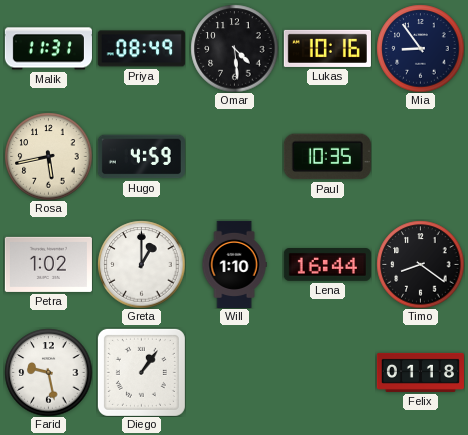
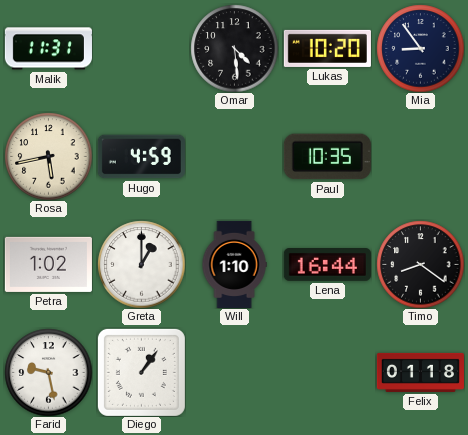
Priya: 08:49 -> none
Lukas: 10:16 -> 10:20
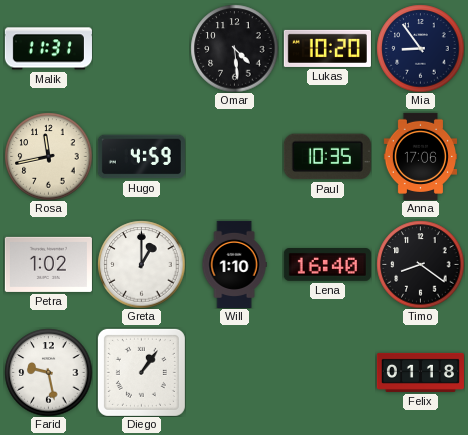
Rosa: 5:43 -> 11:43
Anna: none -> 17:06
Lena: 16:44 -> 16:40
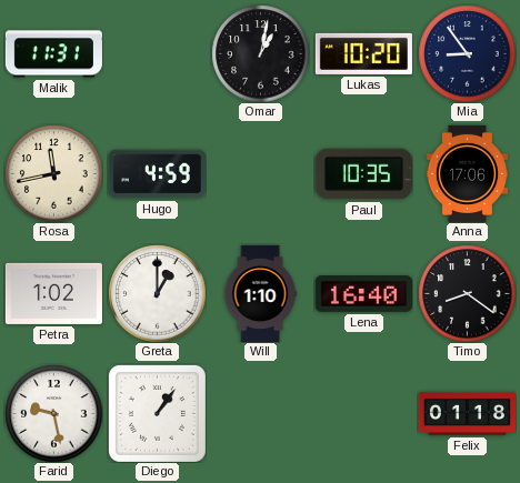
Omar: 4:29 -> 1:02
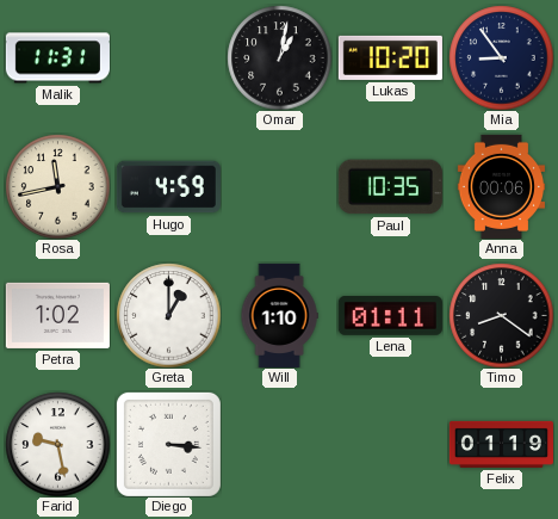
Anna: 17:06 -> 00:06
Lena: 16:40 -> 01:11
Diego: 1:06 -> 3:16
Felix: 01:18 -> 01:19
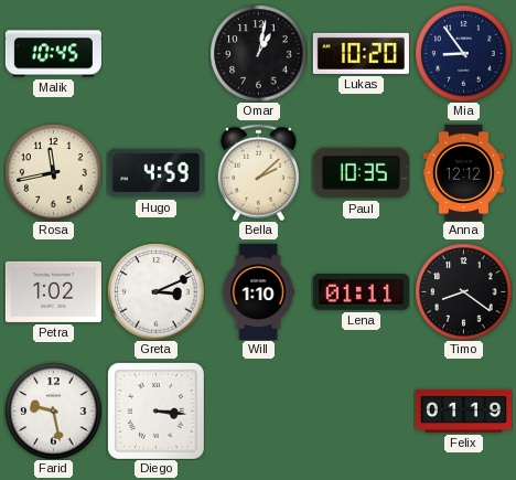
Malik: 11:31 -> 10:45
Bella: none -> 2:08
Anna: 00:06 -> 12:12
Greta: 1:00 -> 3:11
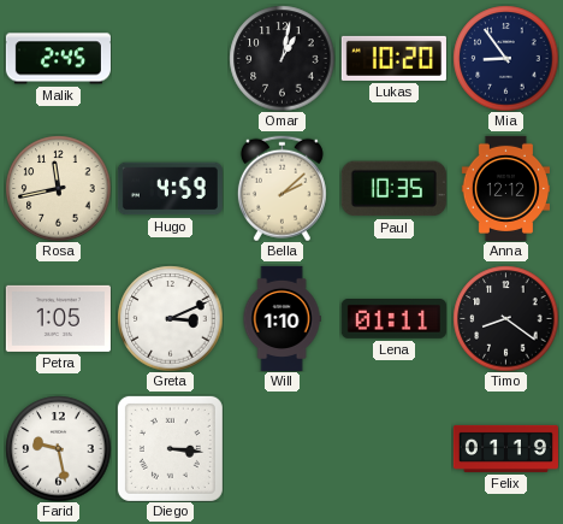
Malik: 10:45 -> 2:45
Petra: 1:02 -> 1:05
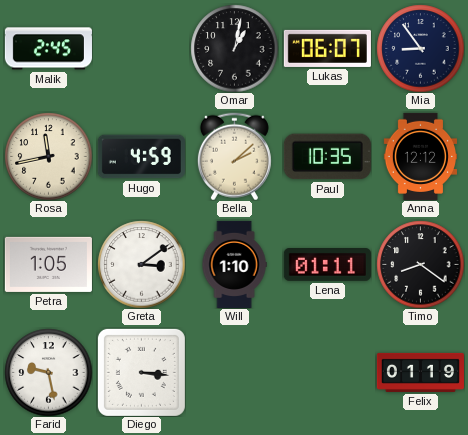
Lukas: 10:20 -> 06:07
Greta: 3:11 -> 3:09
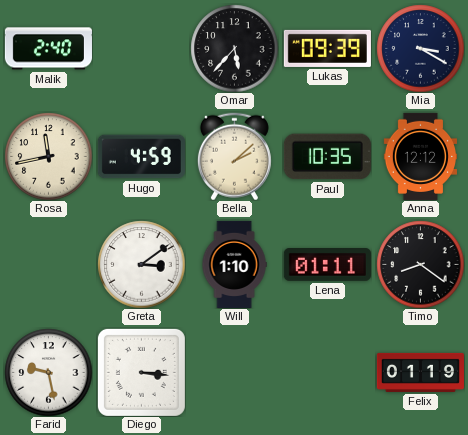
Malik: 2:45 -> 2:40
Omar: 1:02 -> 5:37
Lukas: 06:07 -> 09:39
Mia: 8:54 -> 3:20
Petra: 1:05 -> none
